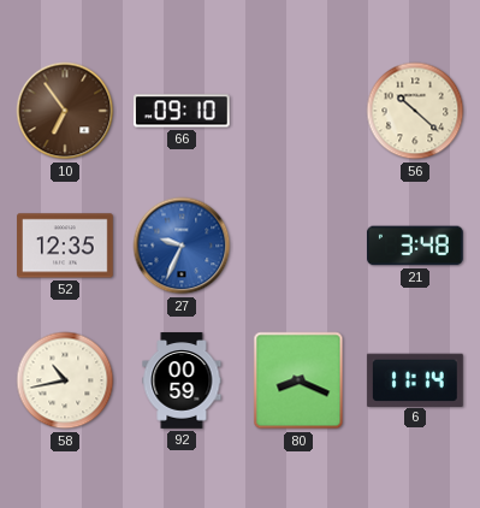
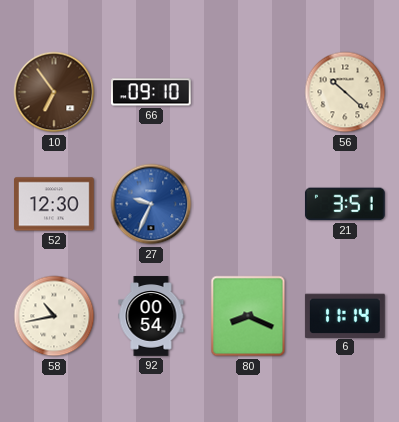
52: 12:35 -> 12:30
21: 3:48 -> 3:51
92: 00:59 -> 00:54
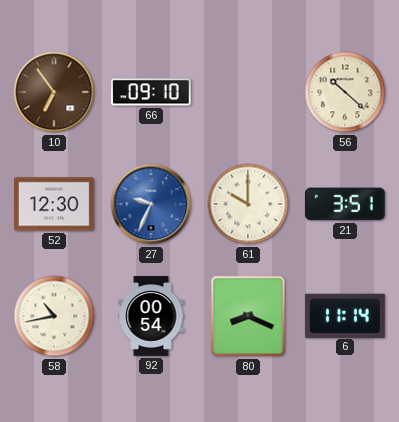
61: none -> 10:00
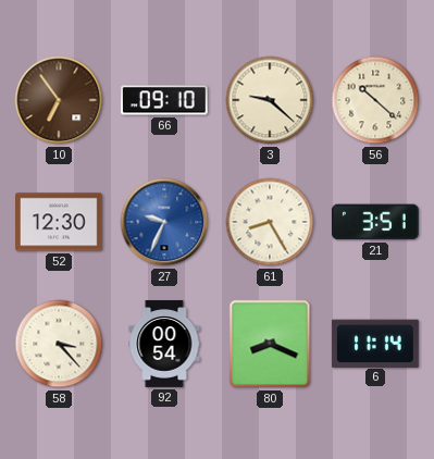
3: none -> 9:22
61: 10:00 -> 8:25
58: 10:43 -> 3:23
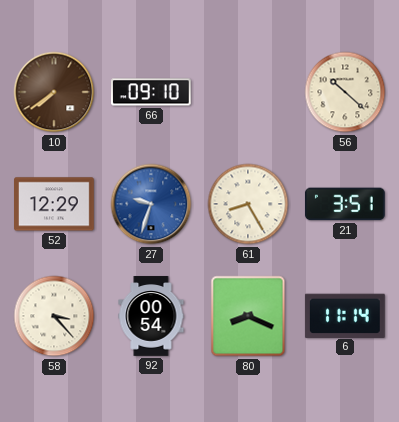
10: 6:54 -> 7:39
3: 9:22 -> none
52: 12:30 -> 12:29
27: 9:34 -> 9:33
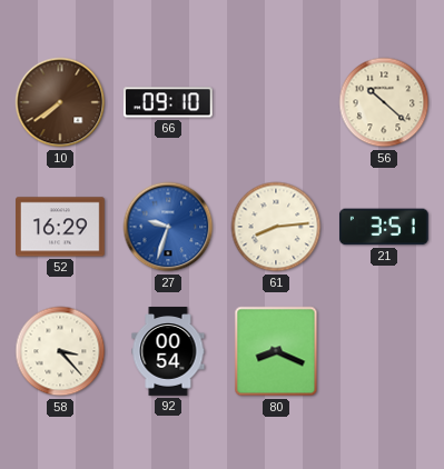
52: 12:29 -> 16:29
61: 8:25 -> 8:14
6: 11:14 -> none
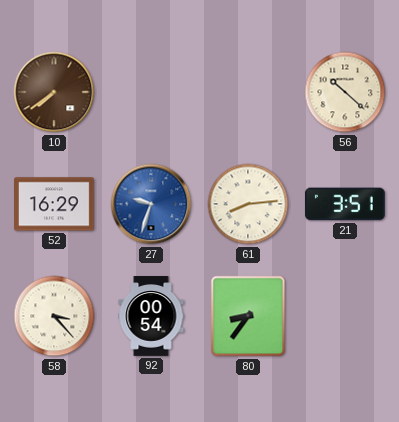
66: 09:10 -> none
80: 8:19 -> 8:36
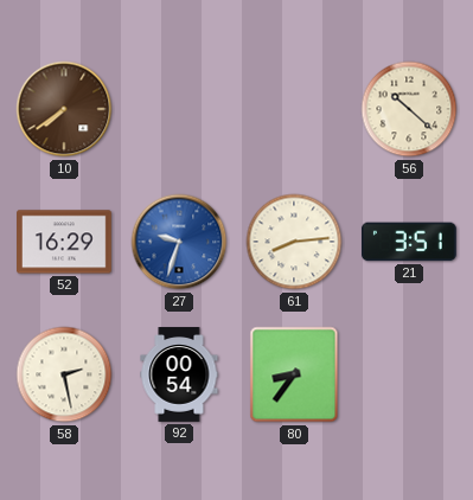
58: 3:23 -> 2:28
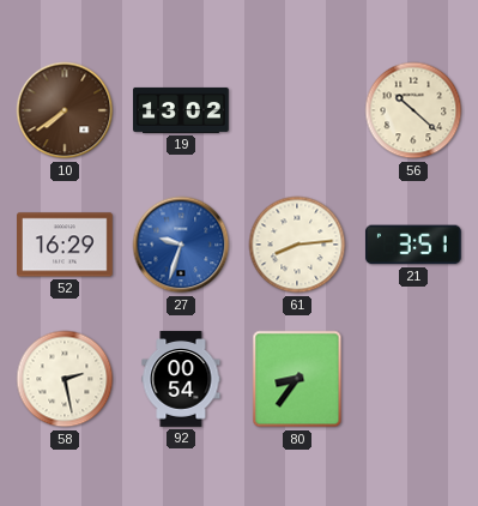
19: none -> 13:02
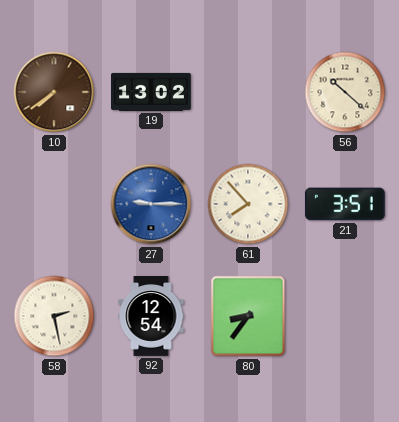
52: 16:29 -> none
27: 9:33 -> 9:15
61: 8:14 -> 7:53
92: 00:54 -> 12:54
